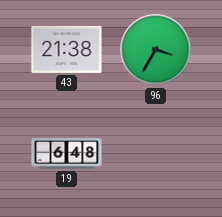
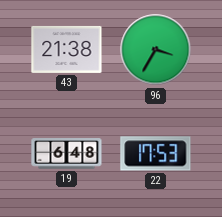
22: none -> 17:53
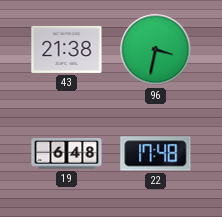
96: 3:35 -> 3:32
22: 17:53 -> 17:48
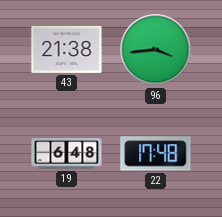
96: 3:32 -> 3:44
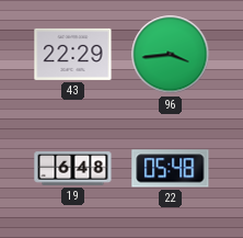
43: 21:38 -> 22:29
22: 17:48 -> 05:48
